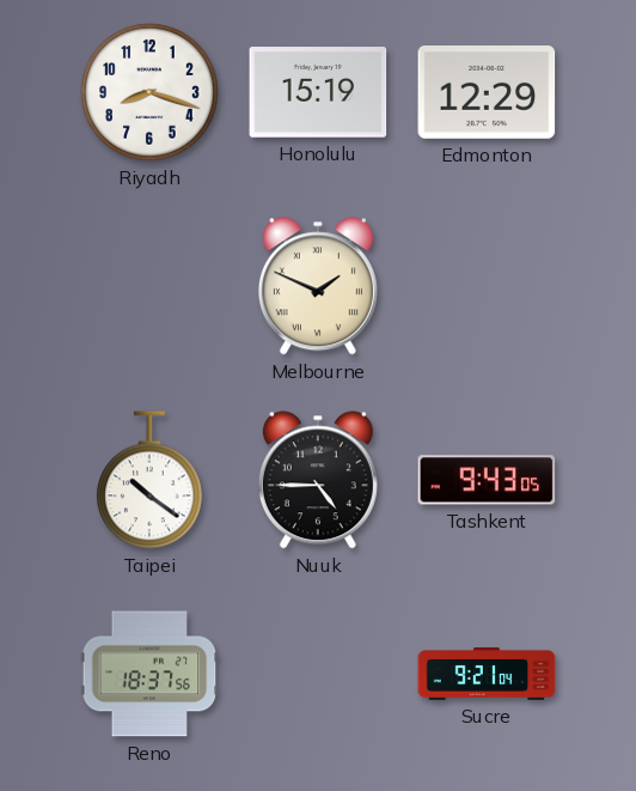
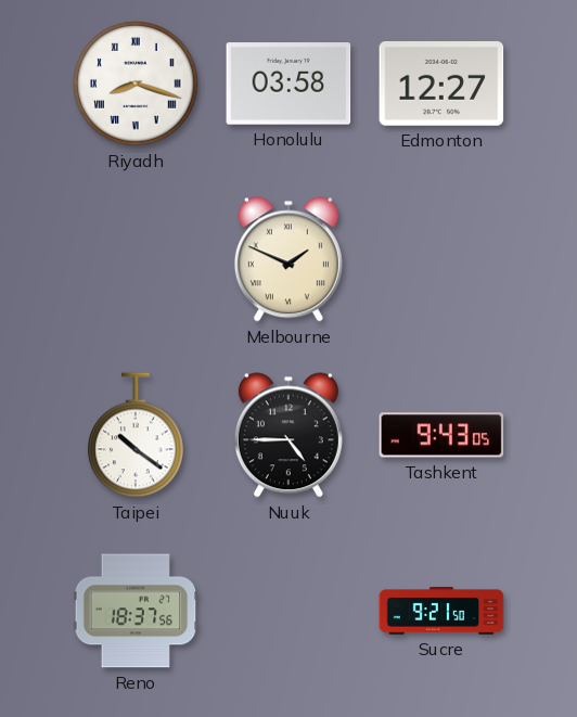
Riyadh numerals: Arabic -> Roman
Honolulu: 15:19 -> 03:58
Edmonton: 12:29 -> 12:27
Sucre: 9:21:04 -> 9:21:50
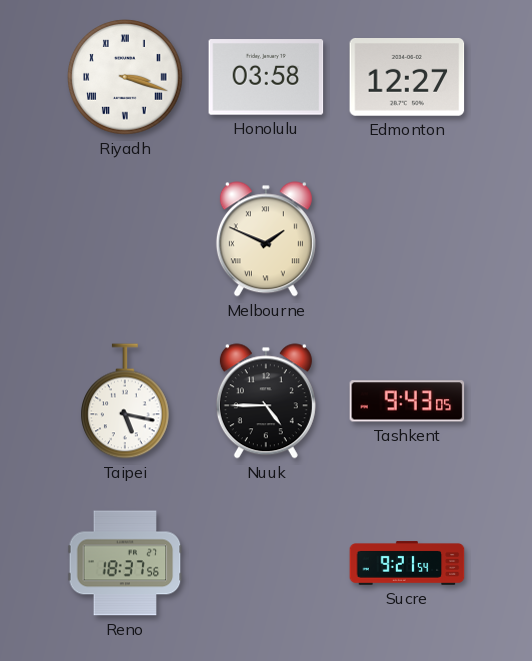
Riyadh: 8:18 -> 3:18
Taipei: 10:21 -> 5:17
Sucre: 9:21:50 -> 9:21:54
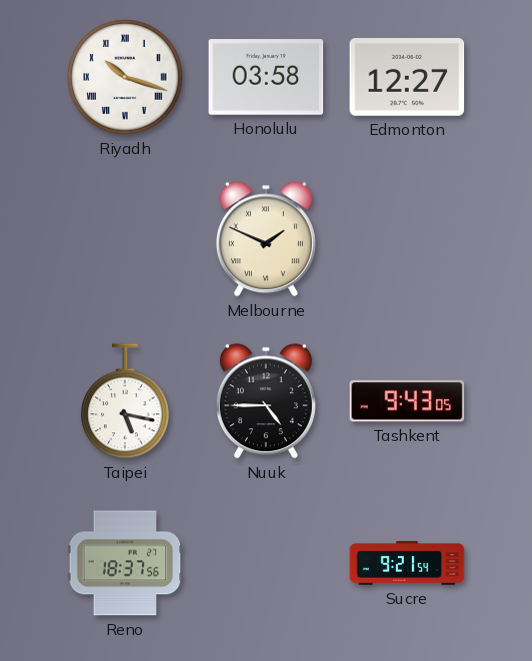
Riyadh: 3:18 -> 10:18
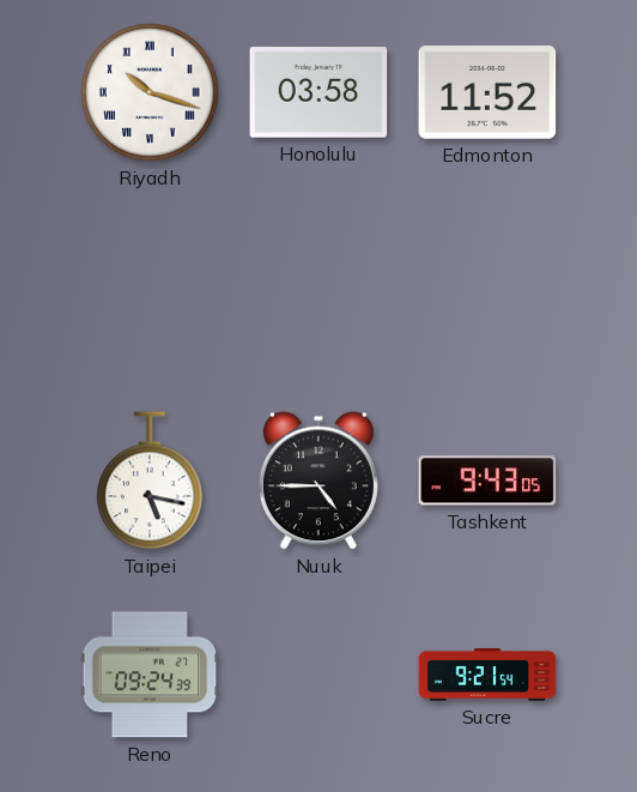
Edmonton: 12:27 -> 11:52
Melbourne: 1:49 -> none
Reno: 18:37 -> 09:24
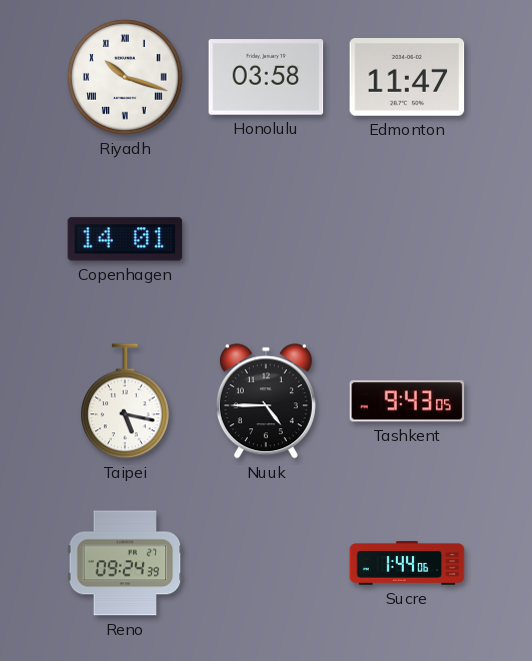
Edmonton: 11:52 -> 11:47
Copenhagen: none -> 14:01
Sucre: 9:21 -> 1:44
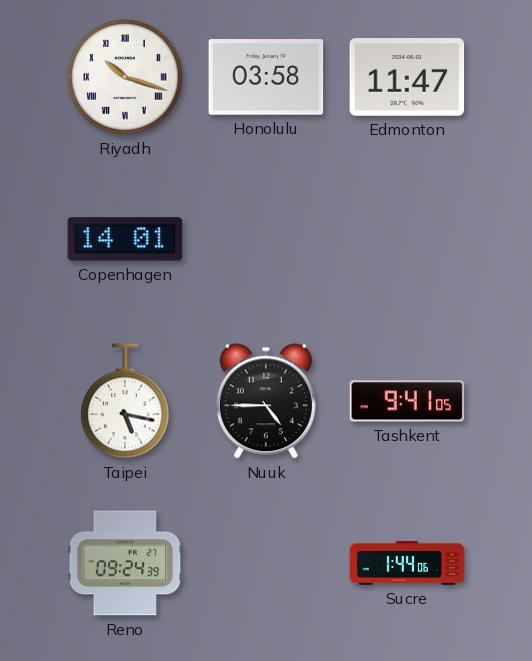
Tashkent: 9:43 -> 9:41
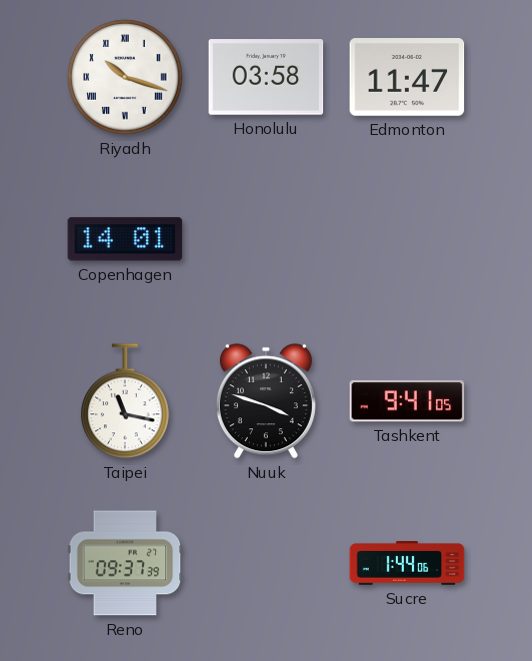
Taipei: 5:17 -> 11:17
Nuuk: 4:45 -> 3:48
Reno: 09:24 -> 09:37
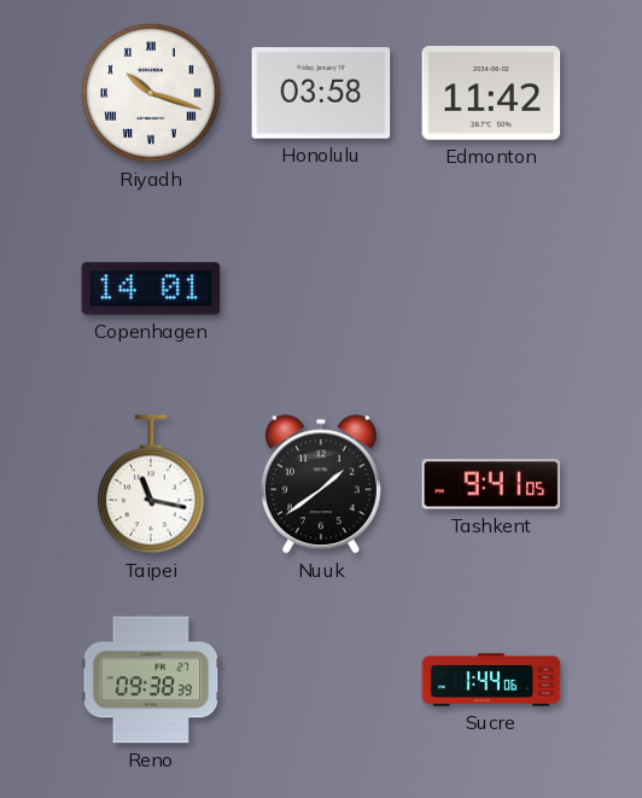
Edmonton: 11:47 -> 11:42
Nuuk: 3:48 -> 1:39
Reno: 09:37 -> 09:38
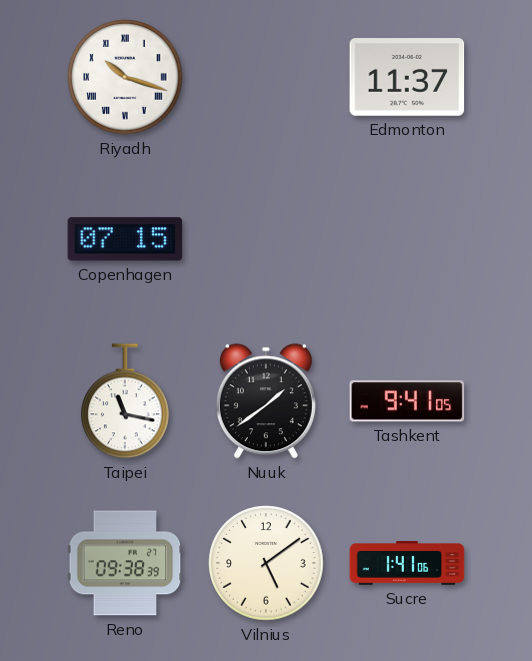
Honolulu: 03:58 -> none
Edmonton: 11:42 -> 11:37
Copenhagen: 14:01 -> 07:15
Vilnius: none -> 5:09
Sucre: 1:44 -> 1:41
